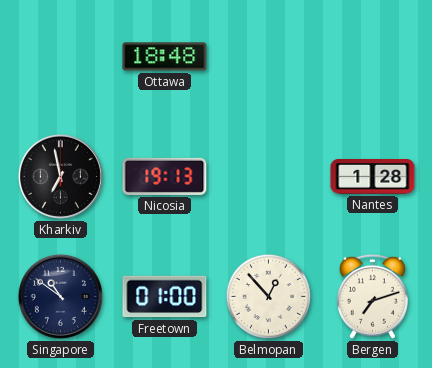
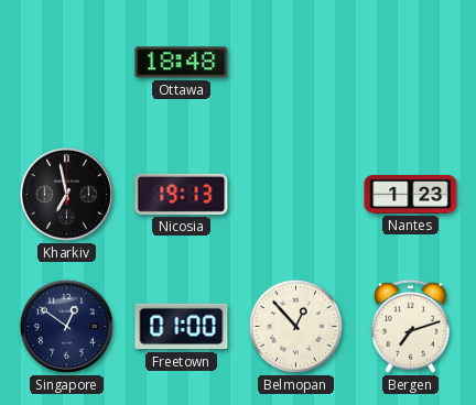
Nantes: 1:28 -> 1:23
Singapore: 10:51 -> 12:51
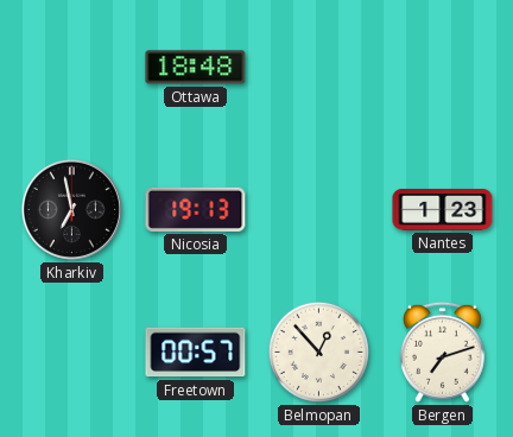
Singapore: 12:51 -> none
Freetown: 01:00 -> 00:57
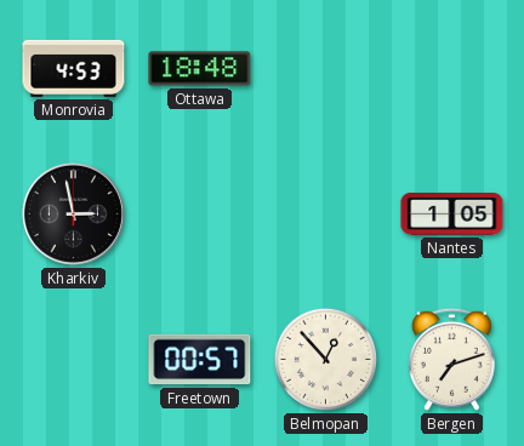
Monrovia: none -> 4:53
Kharkiv: 6:58 -> 2:58
Nicosia: 19:13 -> none
Nantes: 1:23 -> 1:05
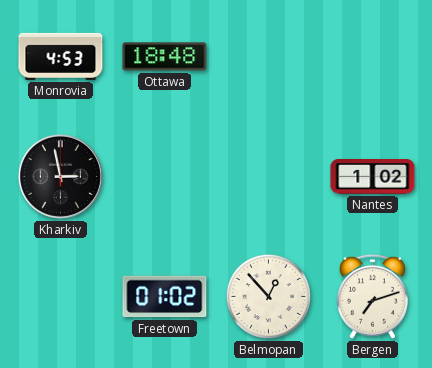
Nantes: 1:05 -> 1:02
Freetown: 00:57 -> 01:02
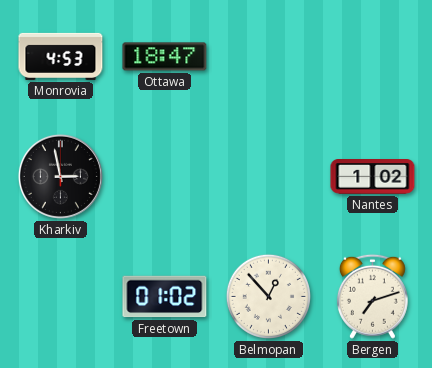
Ottawa: 18:48 -> 18:47
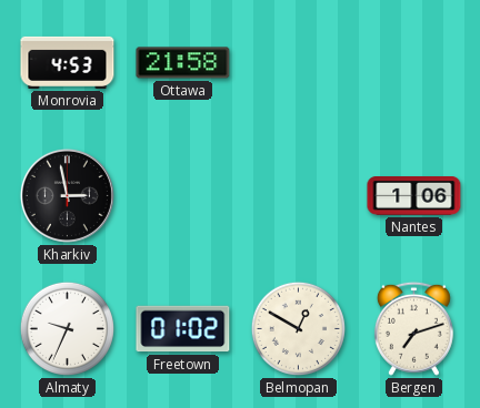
Ottawa: 18:47 -> 21:58
Nantes: 1:02 -> 1:06
Almaty: none -> 9:34
Belmopan: 12:53 -> 12:50
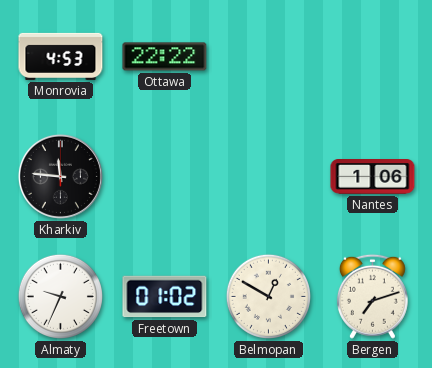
Ottawa: 21:58 -> 22:22
Kharkiv: 2:58 -> 11:46
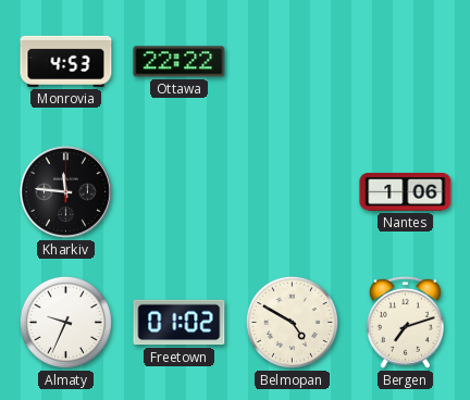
Belmopan: 12:50 -> 4:50
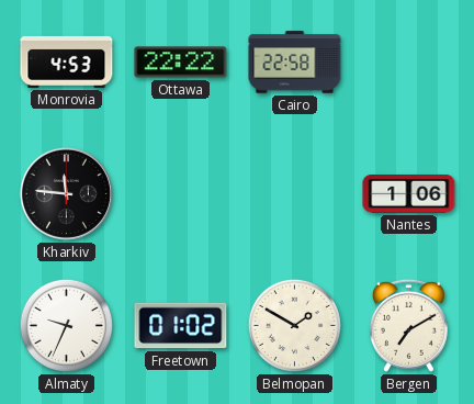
Cairo: none -> 22:58
Belmopan: 4:50 -> 1:50
Bergen: 7:12 -> 7:10
